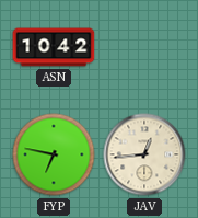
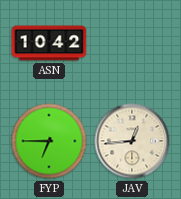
FYP: 6:47 -> 6:45
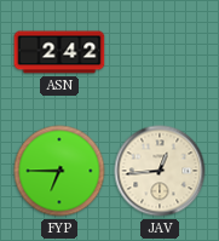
ASN: 10:42 -> 2:42
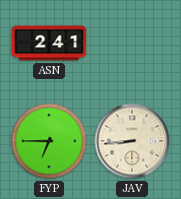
ASN: 2:42 -> 2:41
JAV: 12:44 -> 8:44
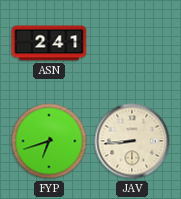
FYP: 6:45 -> 6:42
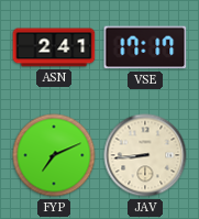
VSE: none -> 17:17
FYP: 6:42 -> 7:11
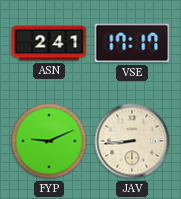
FYP: 7:11 -> 9:11
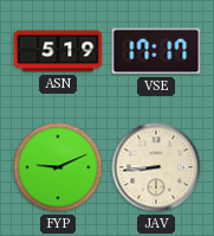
ASN: 2:41 -> 5:19
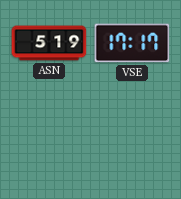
FYP: 9:11 -> none
JAV: 8:44 -> none
